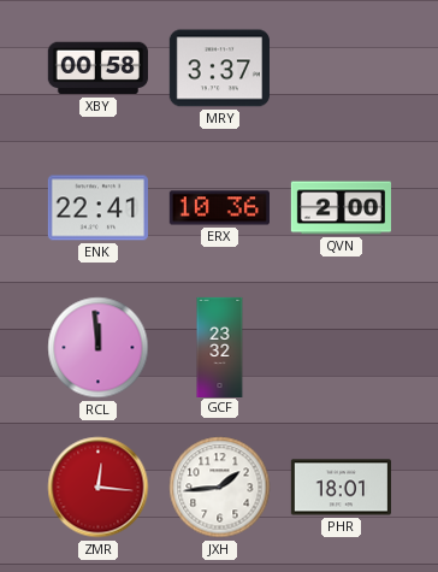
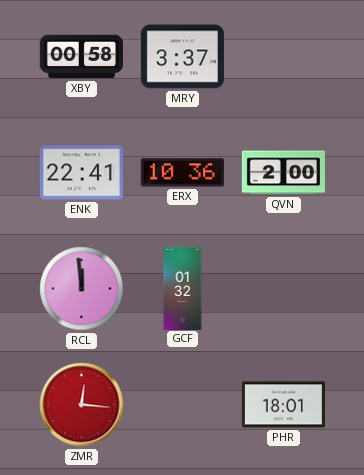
GCF: 23:32 -> 01:32
JXH: 1:44 -> none
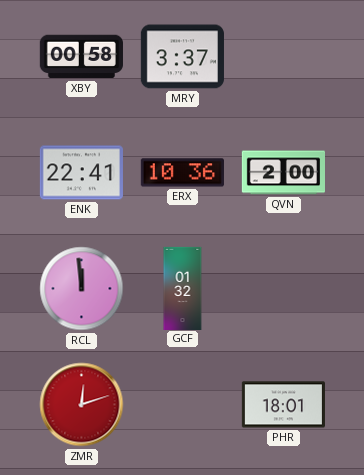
ZMR: 12:16 -> 12:12
